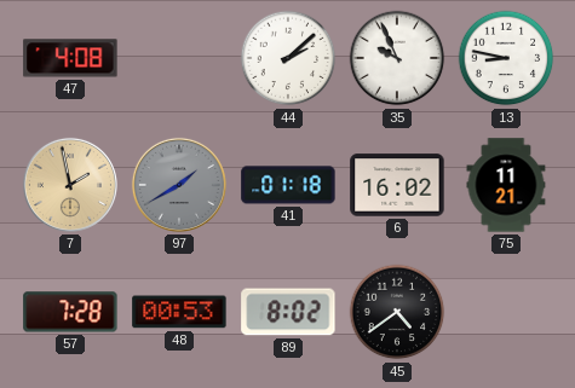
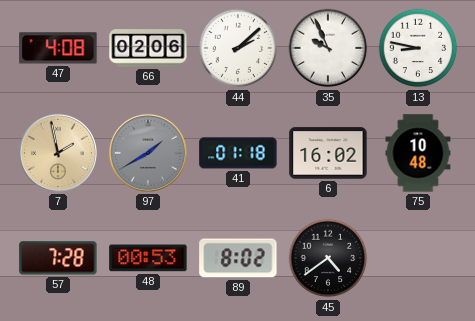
66: none -> 02:06
75: 11:21 -> 10:48
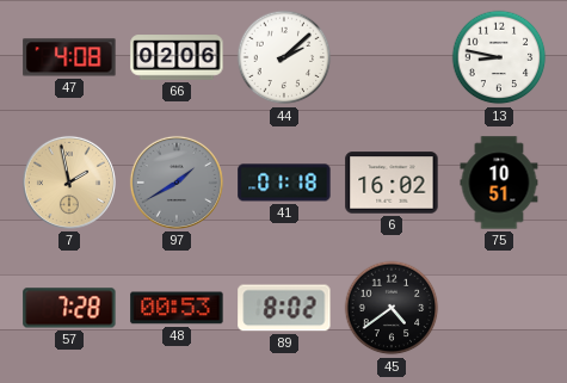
35: 9:56 -> none
75: 10:48 -> 10:51
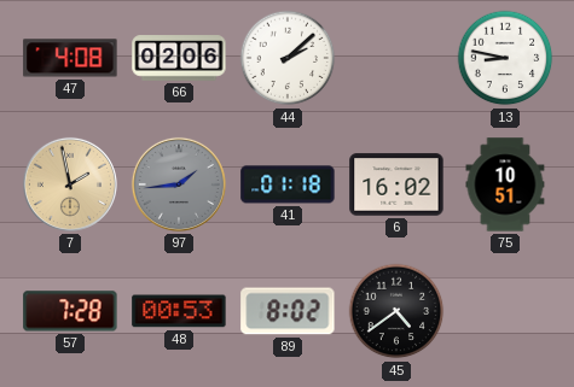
97: 1:40 -> 1:44
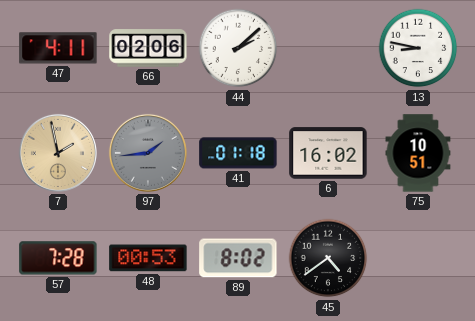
47: 4:08 -> 4:11
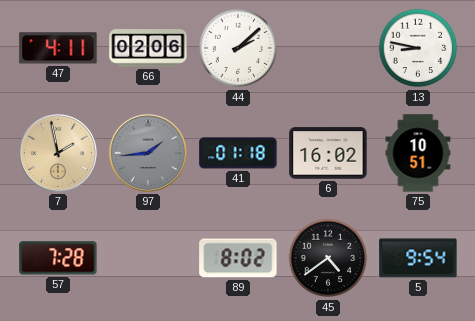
48: 00:53 -> none
5: none -> 9:54
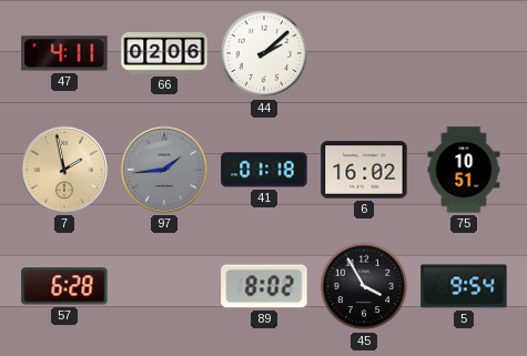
13: 8:47 -> none
57: 7:28 -> 6:28
45: 4:39 -> 3:55
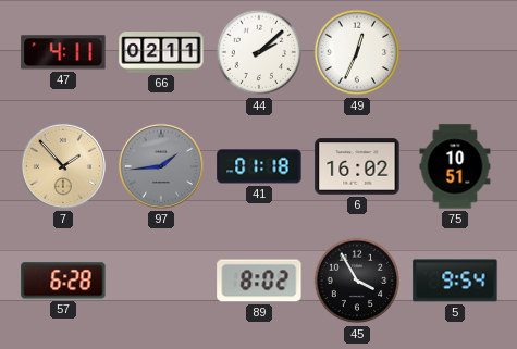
66: 02:06 -> 02:11
49: none -> 12:34
7: 1:58 -> 1:53
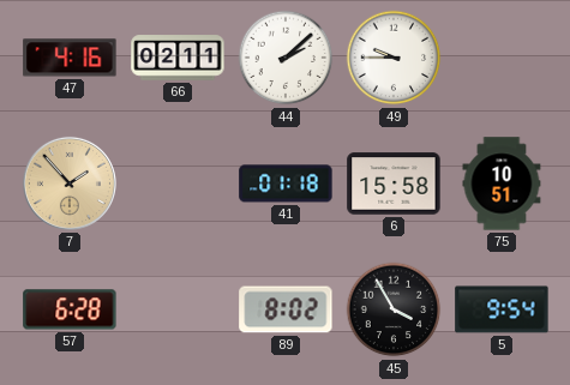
47: 4:11 -> 4:16
49: 12:34 -> 9:45
97: 1:44 -> none
6: 16:02 -> 15:58
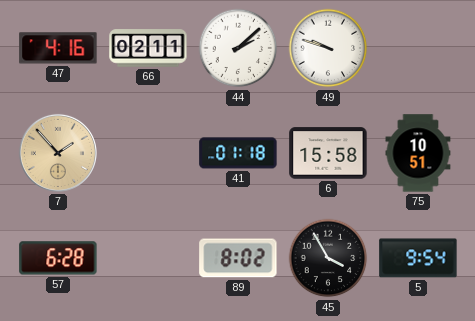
49: 9:45 -> 9:48
